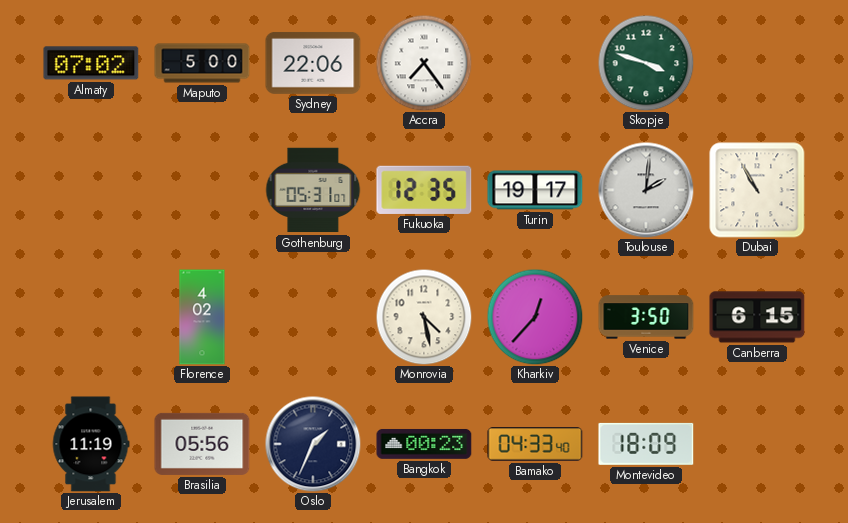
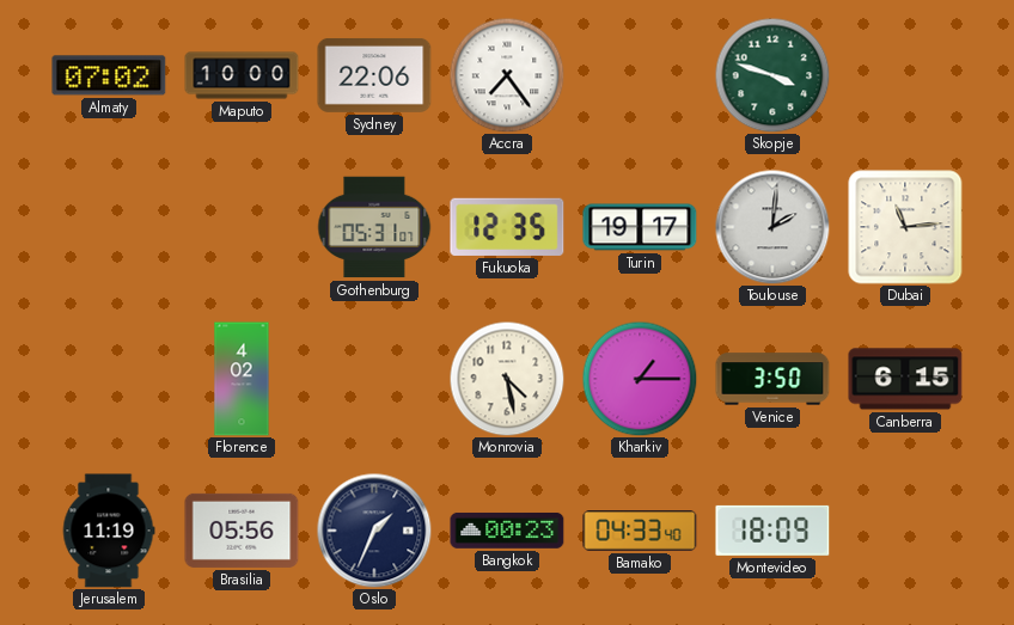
Maputo: 5:00 -> 10:00
Dubai: 10:55 -> 11:14
Kharkiv: 12:37 -> 1:15
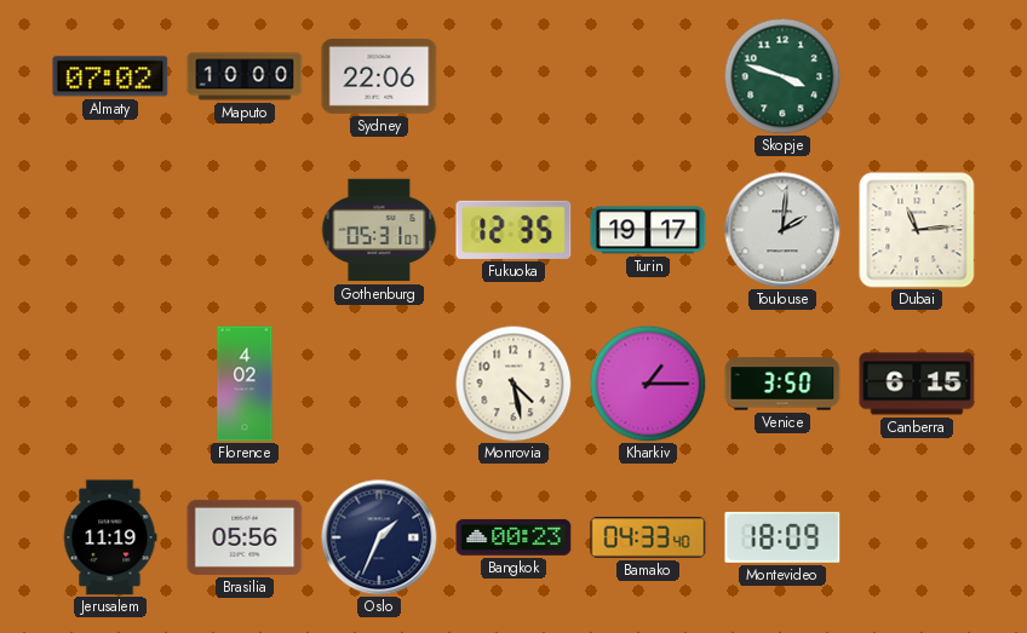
Accra: 7:24 -> none
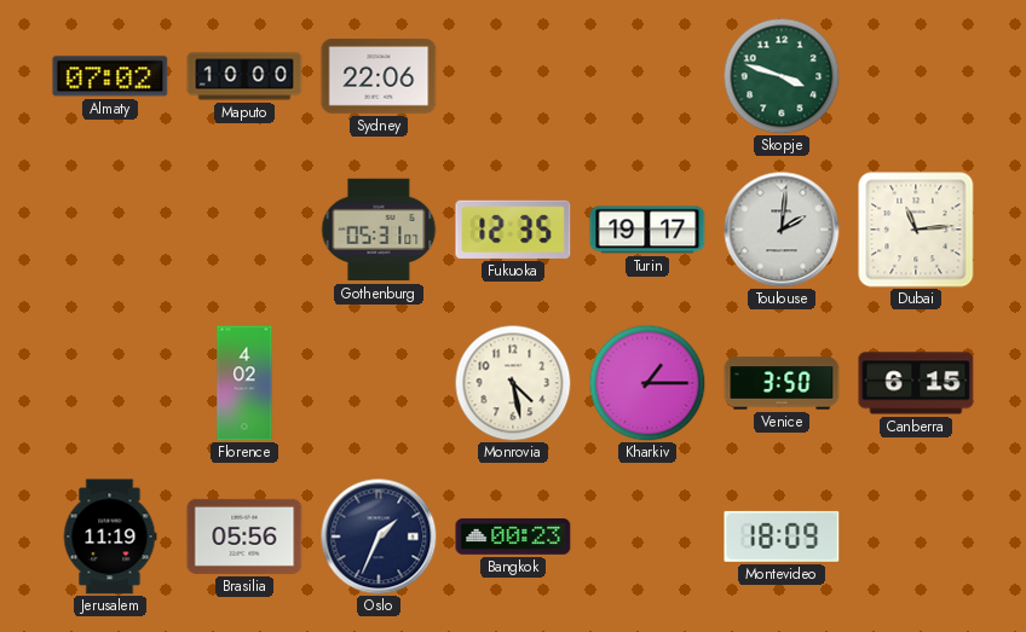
Bamako: 04:33 -> none
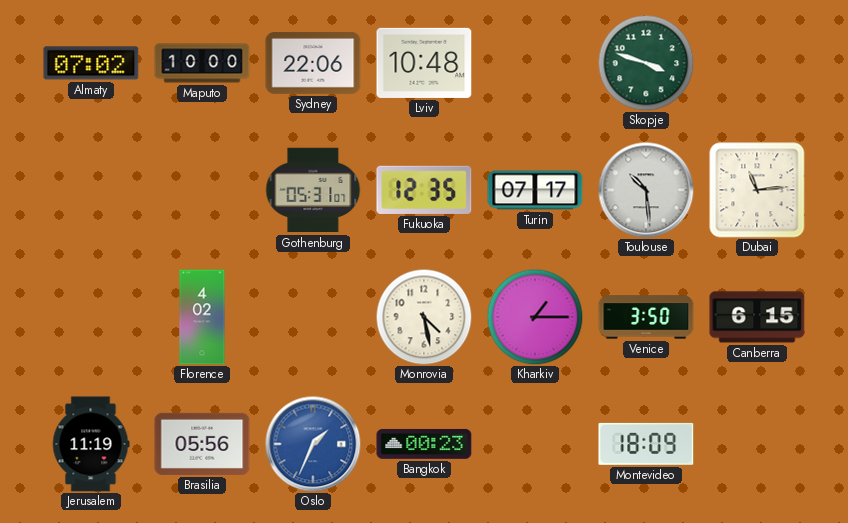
Lviv: none -> 10:48
Turin: 19:17 -> 07:17
Toulouse: 2:01 -> 10:29
Oslo dial: navy -> blue
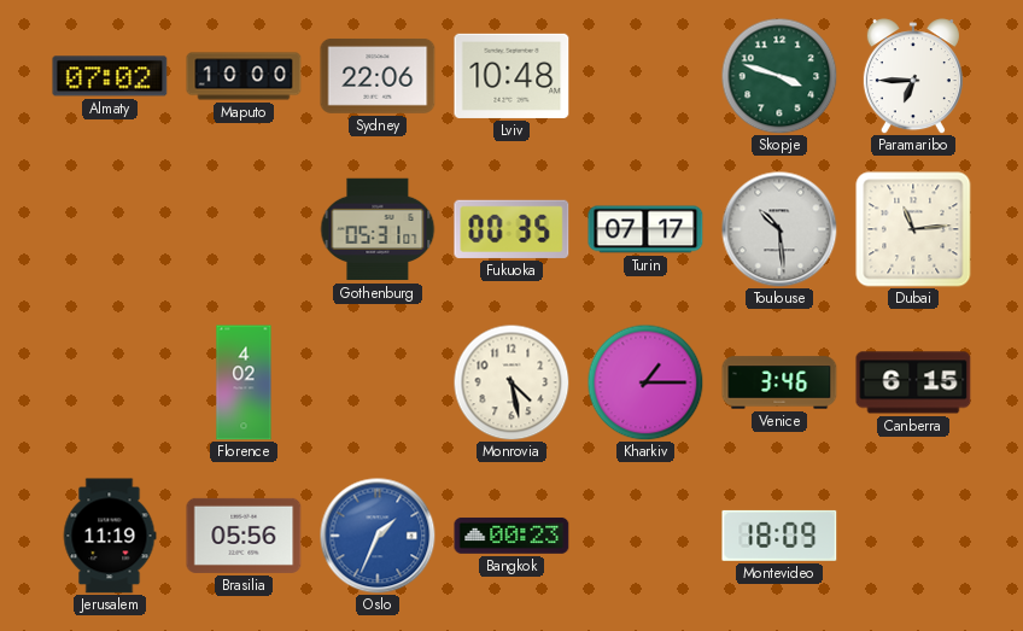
Paramaribo: none -> 6:45
Fukuoka: 12:35 -> 00:35
Venice: 3:50 -> 3:46
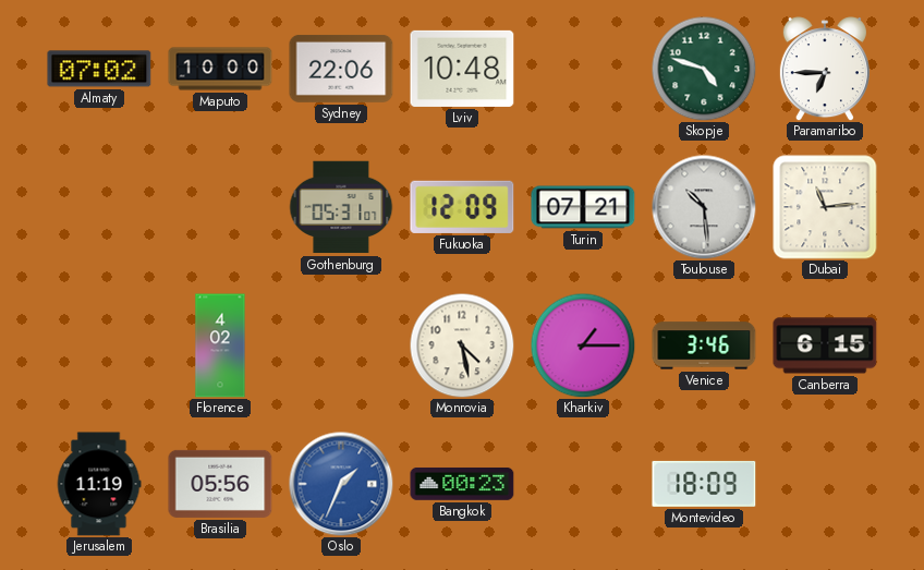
Skopje: 3:48 -> 4:48
Fukuoka: 00:35 -> 12:09
Turin: 07:17 -> 07:21
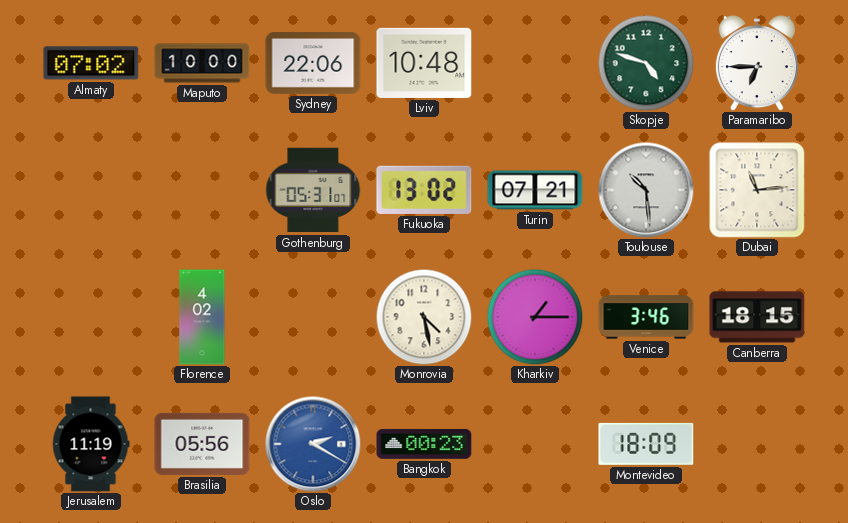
Fukuoka: 12:09 -> 13:02
Canberra: 6:15 -> 18:15
Oslo: 1:34 -> 2:20
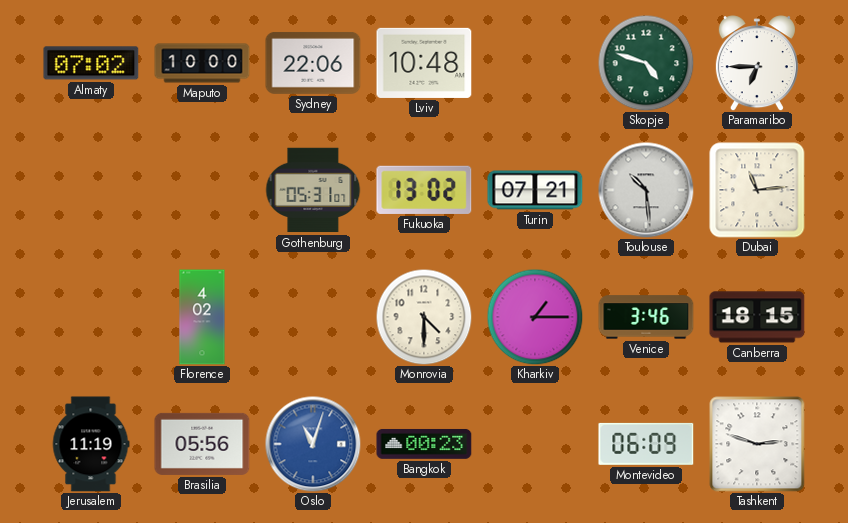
Monrovia: 4:28 -> 4:30
Oslo: 2:20 -> 11:03
Montevideo: 18:09 -> 06:09
Tashkent: none -> 2:48
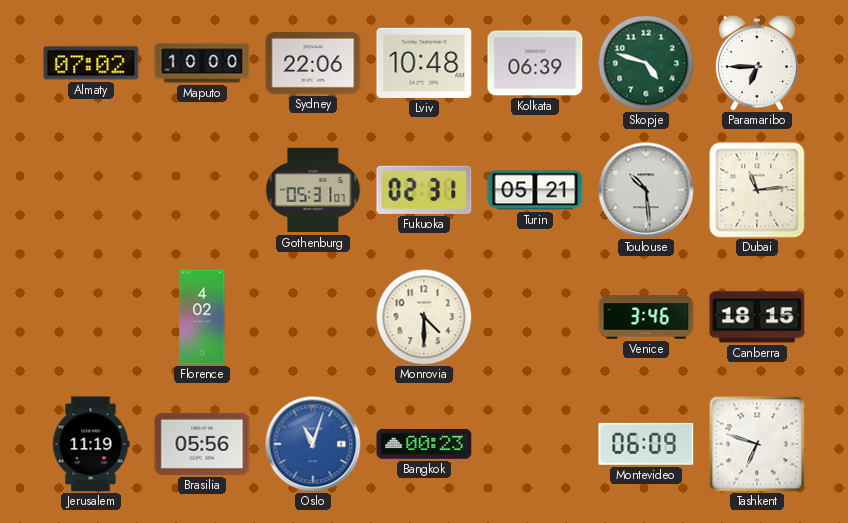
Kolkata: none -> 06:39
Fukuoka: 13:02 -> 02:31
Turin: 07:21 -> 05:21
Kharkiv: 1:15 -> none
Tashkent: 2:48 -> 6:48
